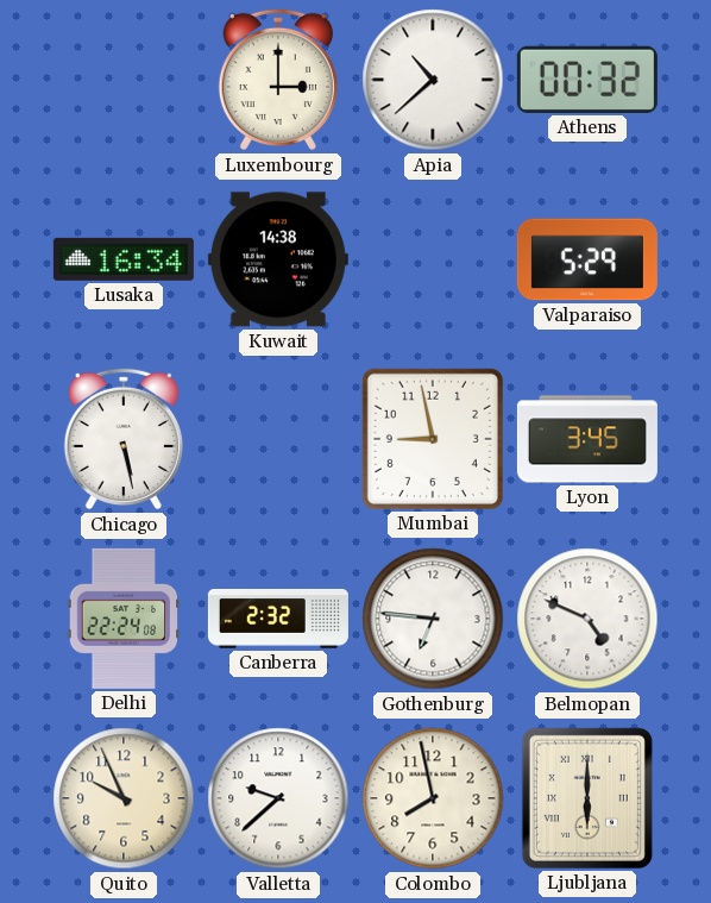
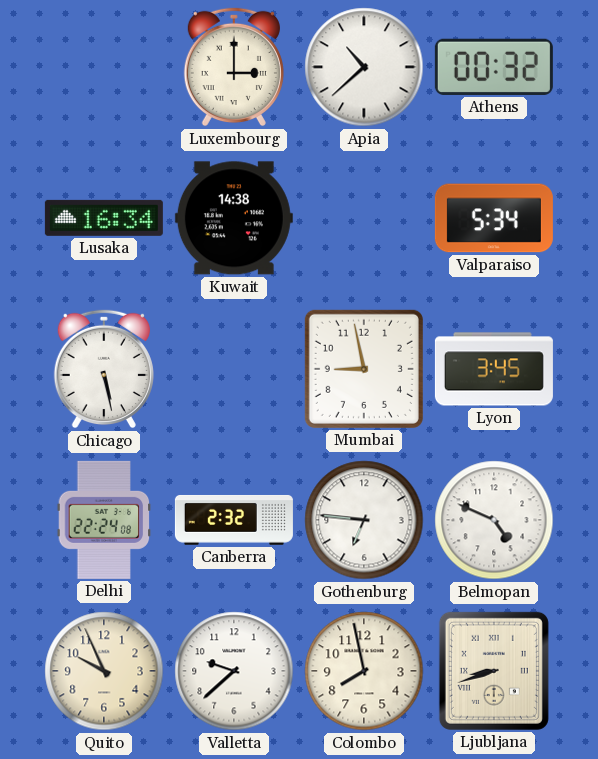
Valparaiso: 5:29 -> 5:34
Ljubljana: 6:00 -> 8:42
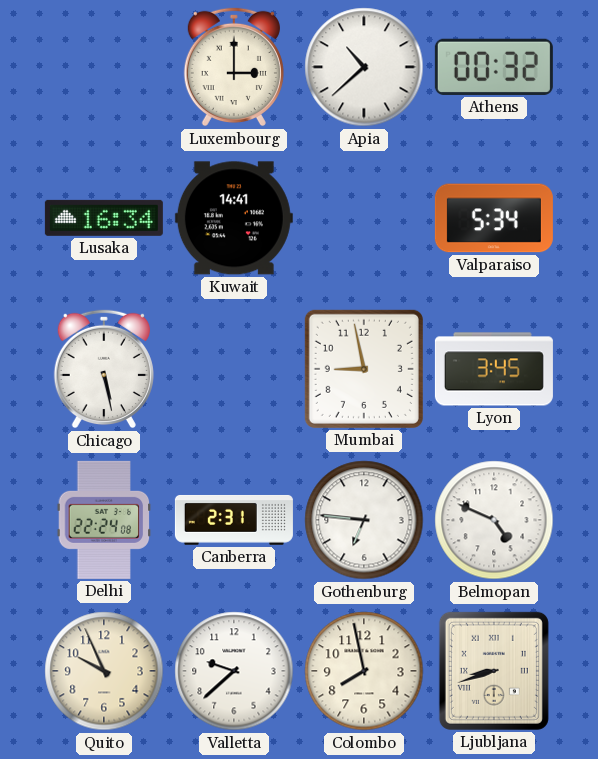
Kuwait: 14:38 -> 14:41
Canberra: 2:32 -> 2:31
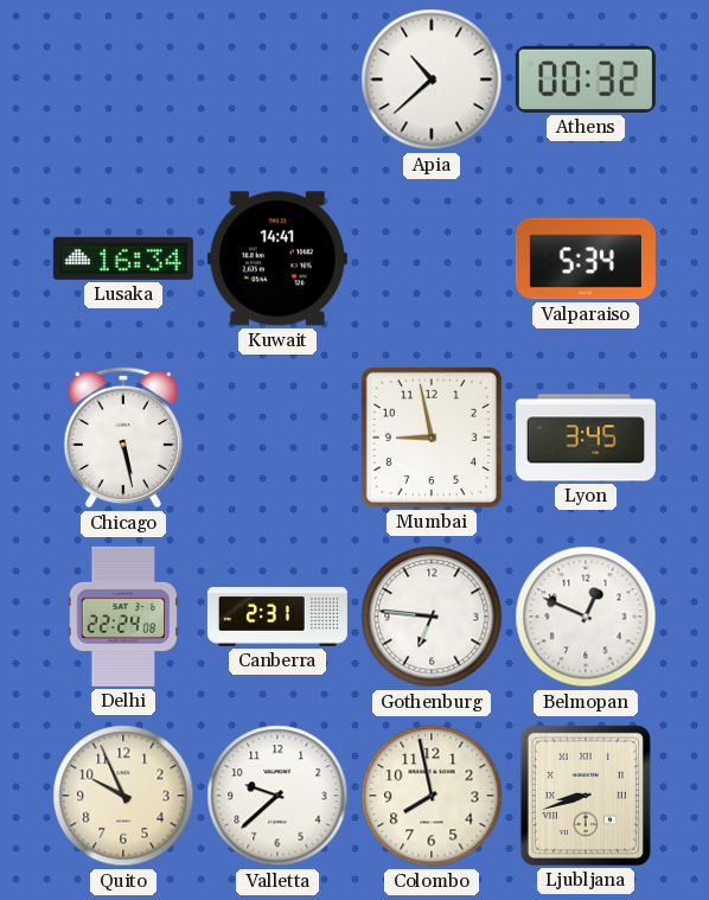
Luxembourg: 3:00 -> none
Belmopan: 4:49 -> 12:49
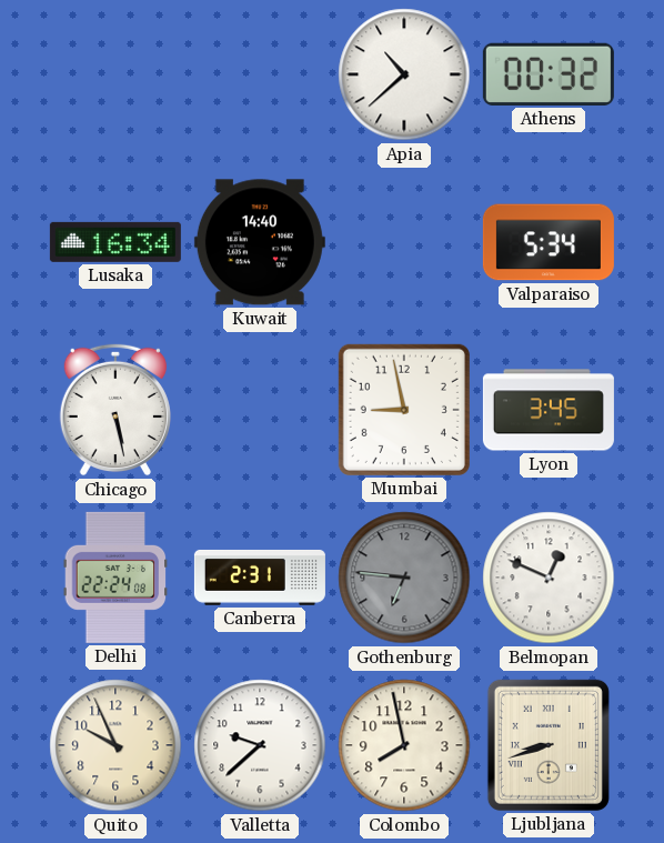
Kuwait: 14:41 -> 14:40
Gothenburg dial: white -> grey
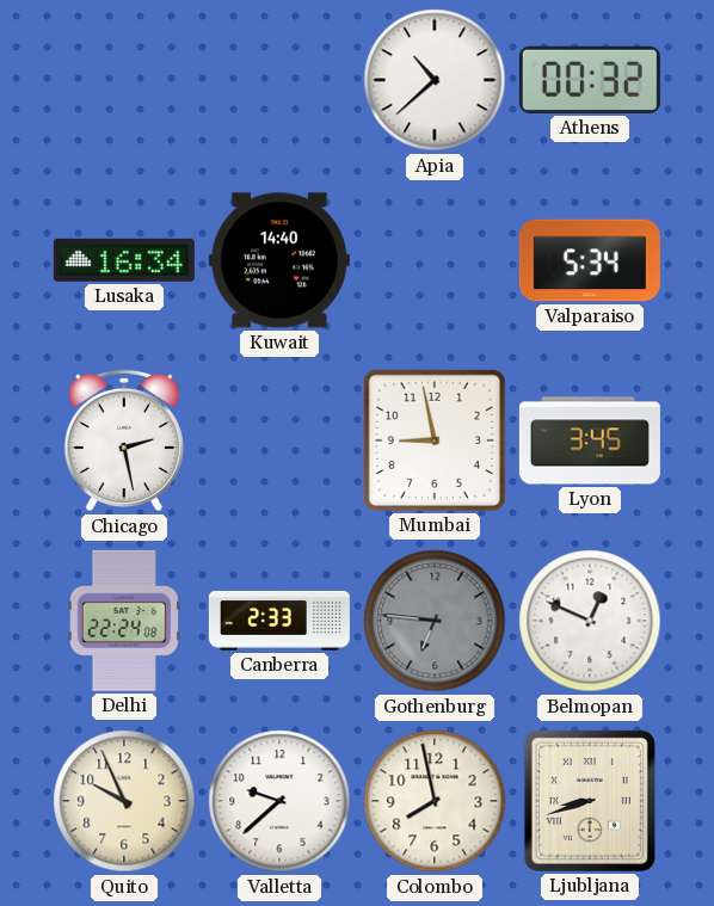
Chicago: 5:28 -> 2:28
Canberra: 2:31 -> 2:33
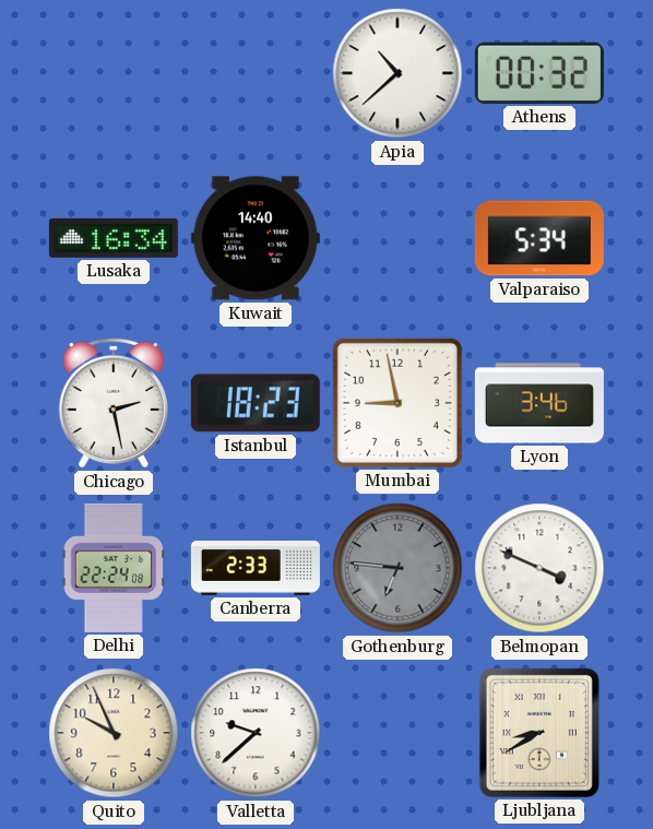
Istanbul: none -> 18:23
Lyon: 3:45 -> 3:46
Belmopan: 12:49 -> 3:49
Colombo: 7:58 -> none
Ljubljana: 8:42 -> 8:40
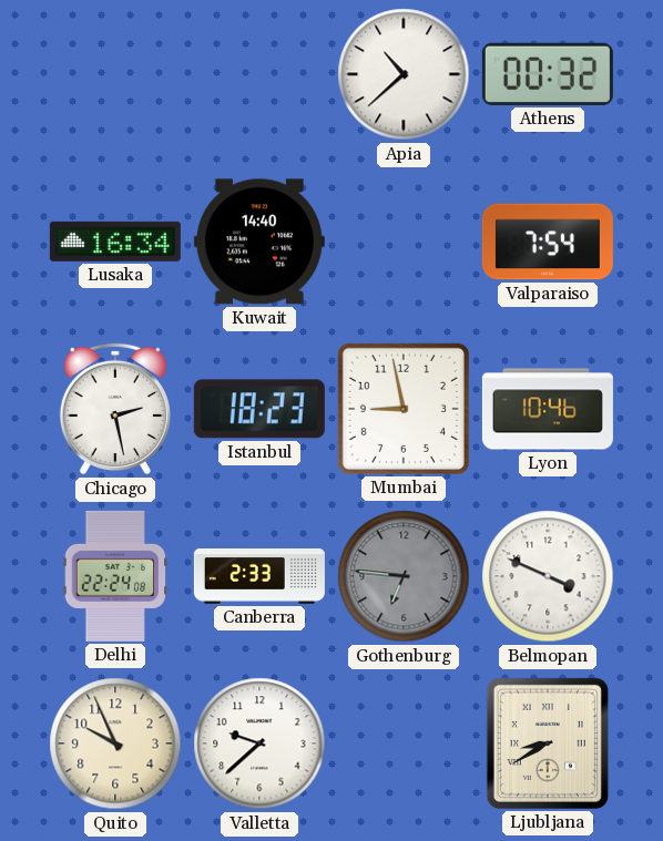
Valparaiso: 5:34 -> 7:54
Lyon: 3:46 -> 10:46
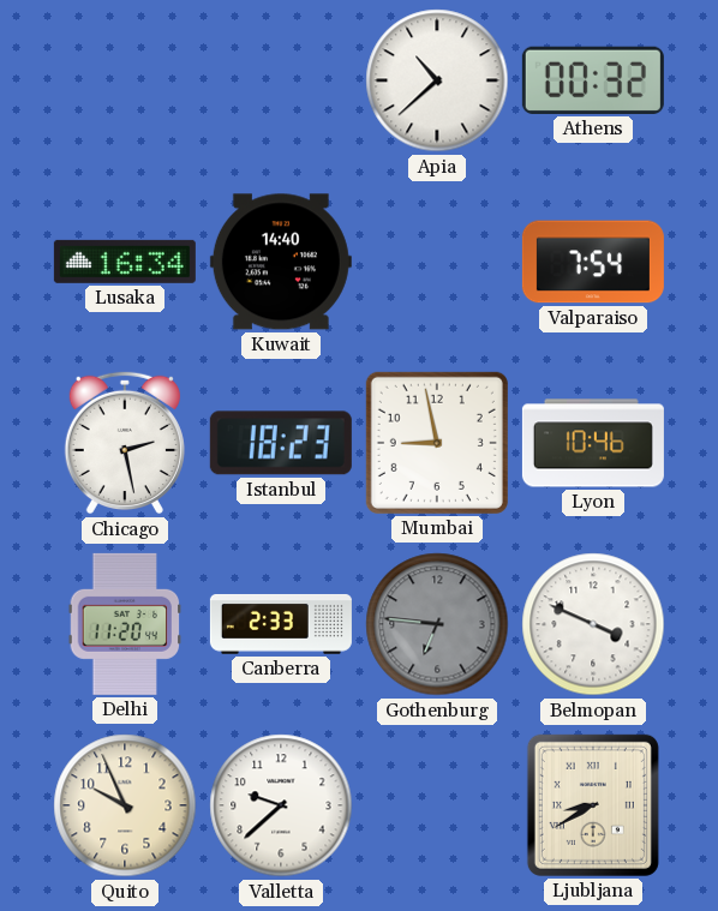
Delhi: 22:24 -> 11:20
